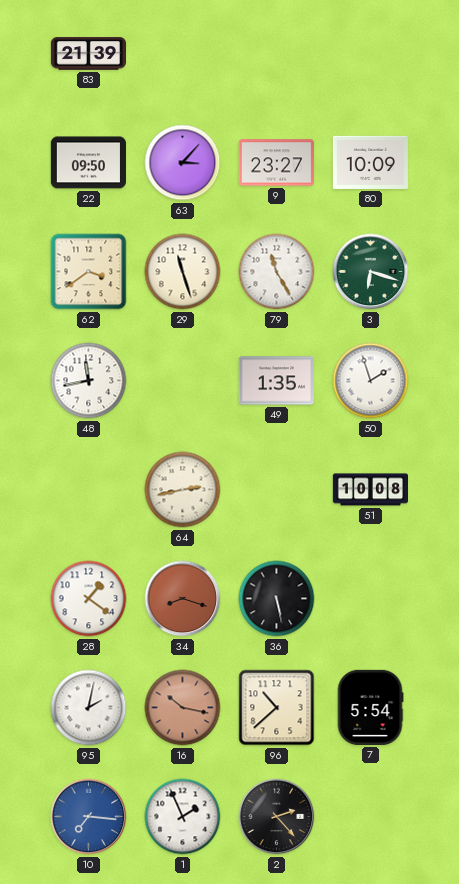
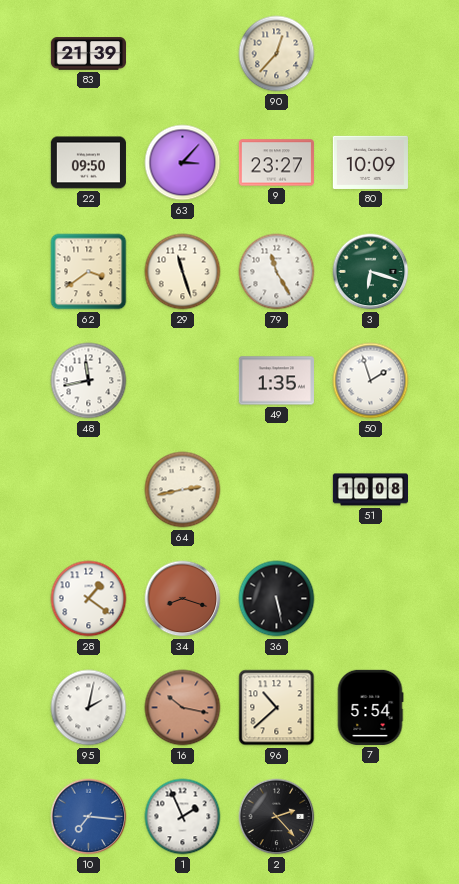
90: none -> 12:37
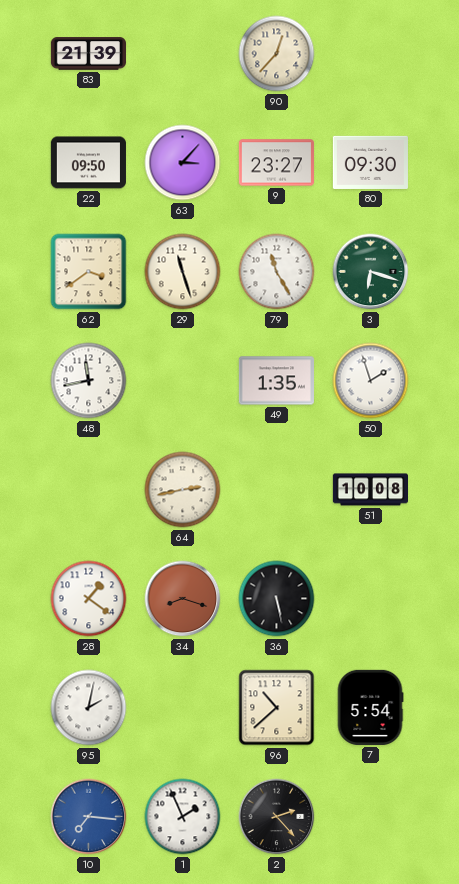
80: 10:09 -> 09:30
16: 10:17 -> none
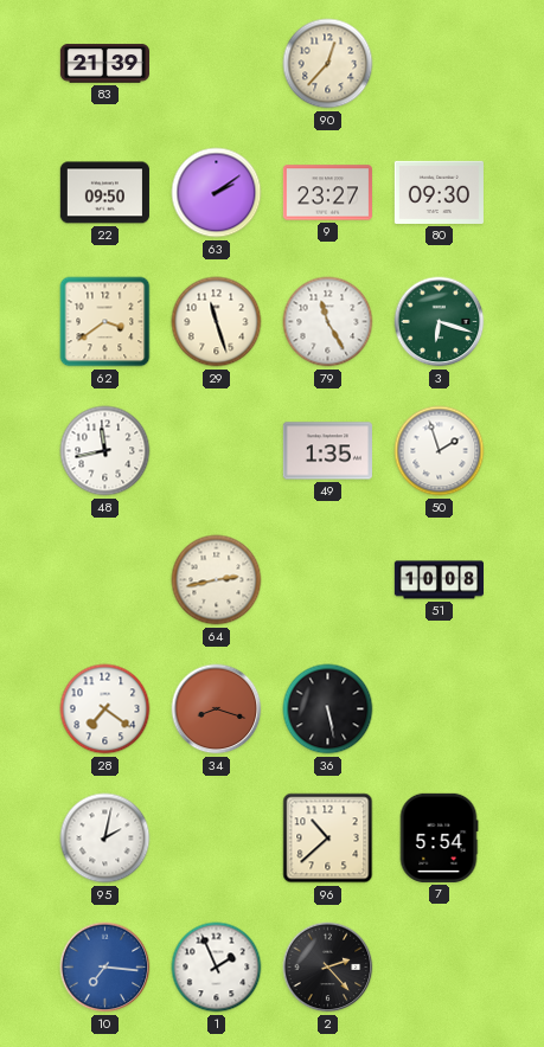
63: 3:07 -> 2:09
28: 1:21 -> 7:21
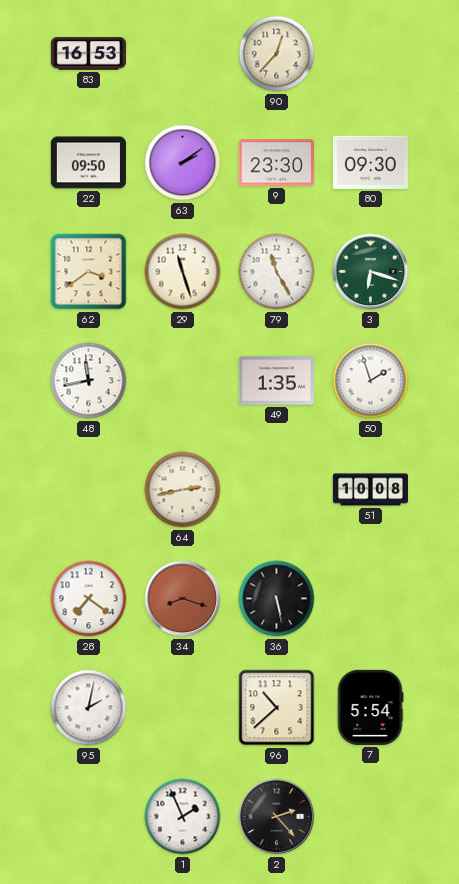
83: 21:39 -> 16:53
9: 23:27 -> 23:30
10: 7:16 -> none
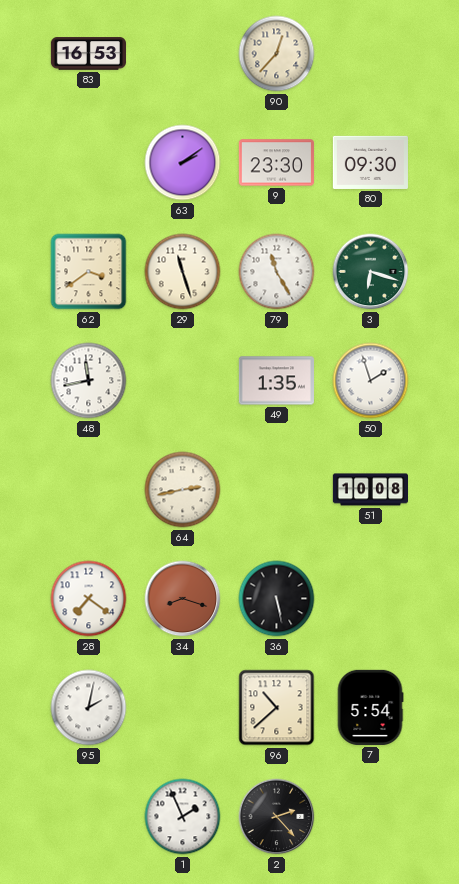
22: 09:50 -> none
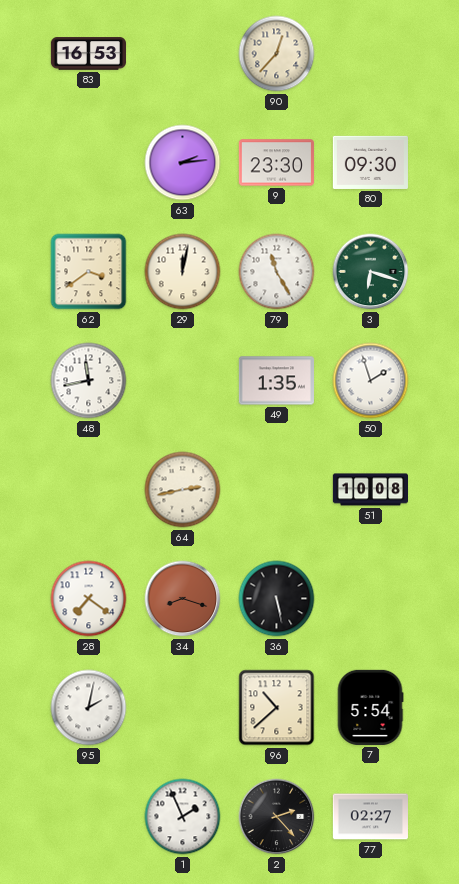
63: 2:09 -> 2:14
29: 11:27 -> 12:02
77: none -> 02:27
